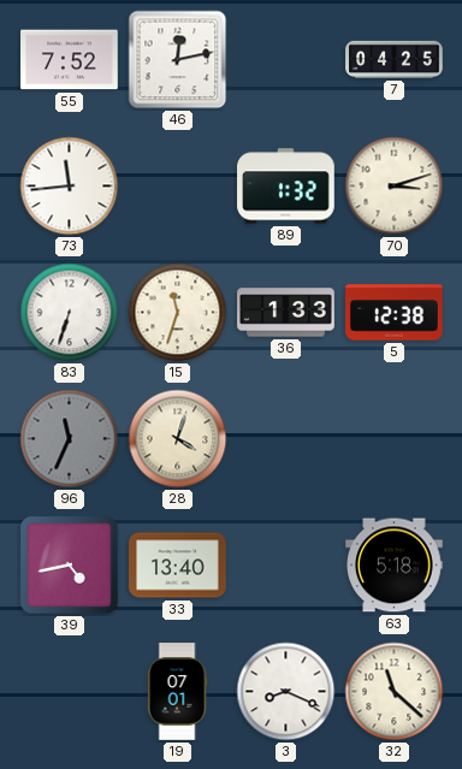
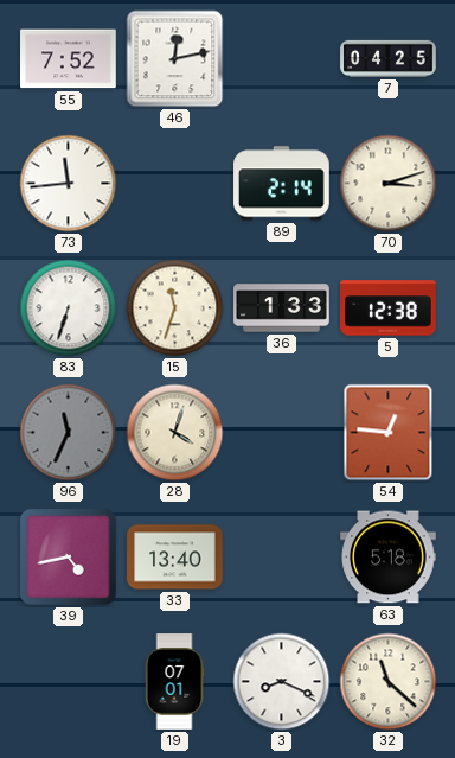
89: 1:32 -> 2:14
54: none -> 12:46
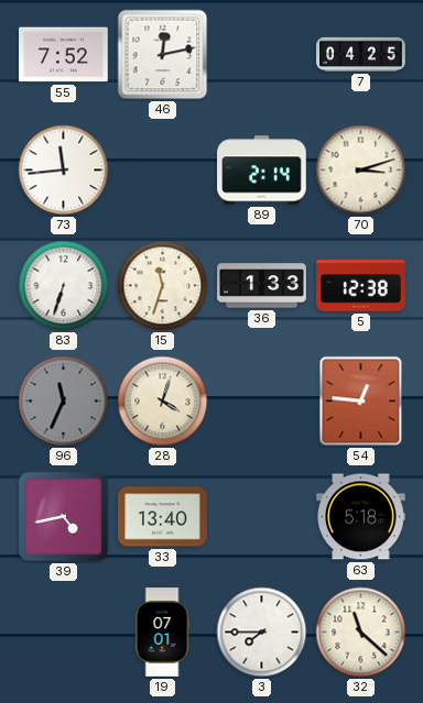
3: 8:19 -> 7:45
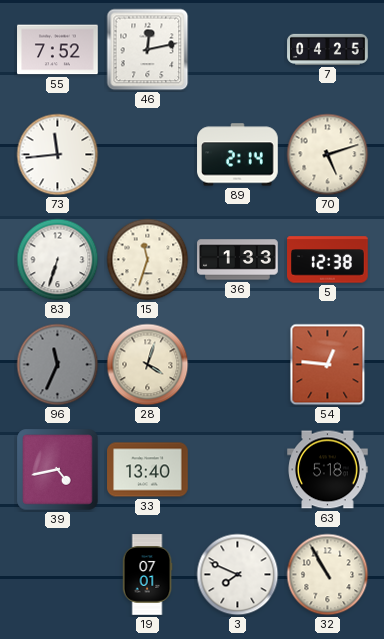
70: 3:12 -> 5:12
3: 7:45 -> 7:49
32: 11:22 -> 10:55
